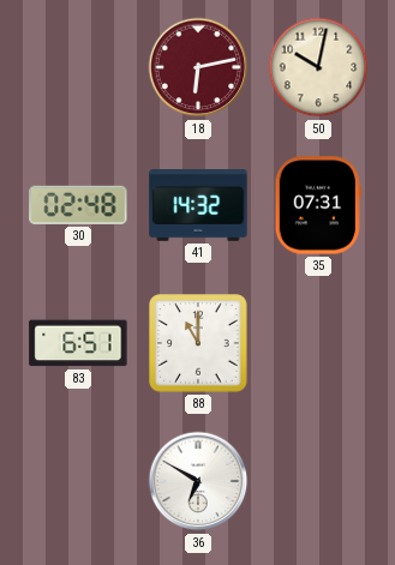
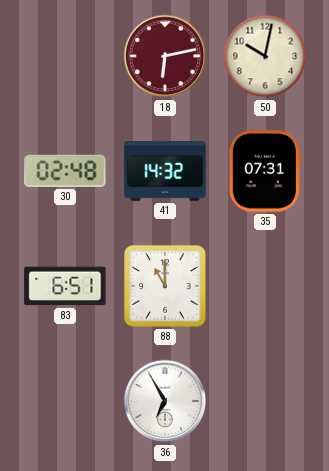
36: 6:50 -> 6:55
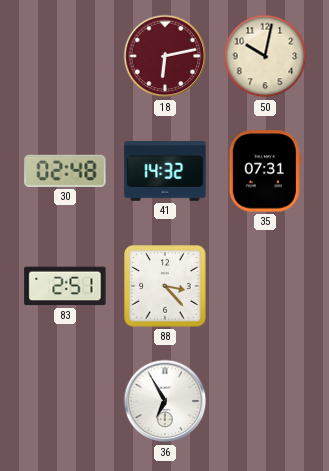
83: 6:51 -> 2:51
88: 11:00 -> 3:23
